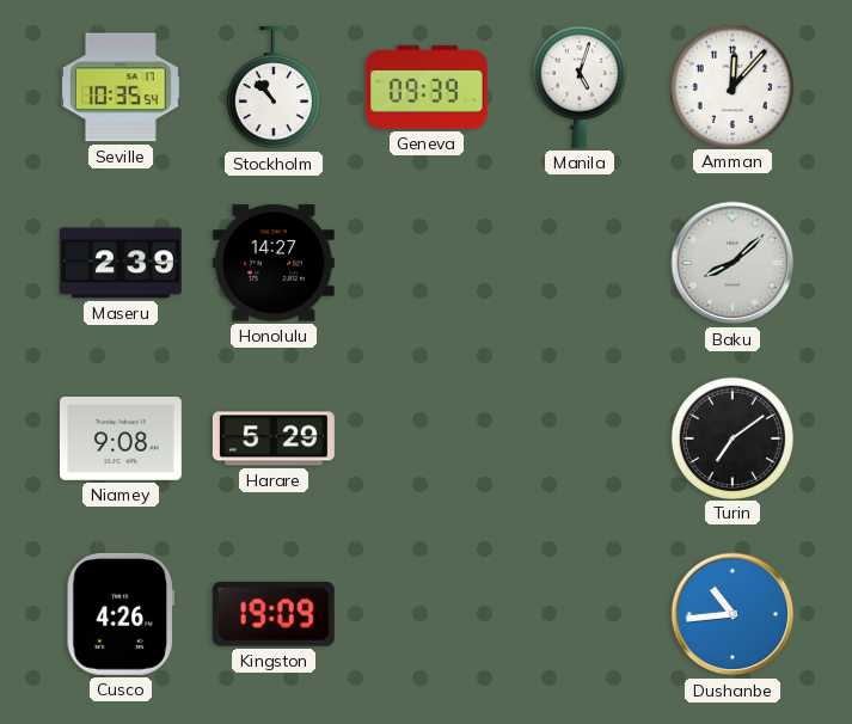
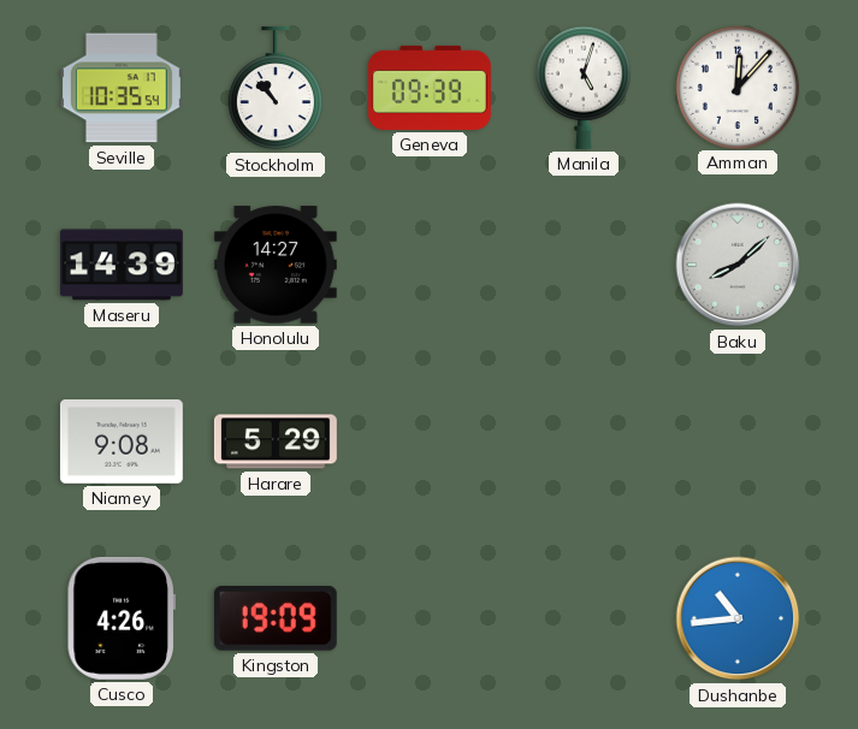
Maseru: 2:39 -> 14:39
Turin: 7:09 -> none
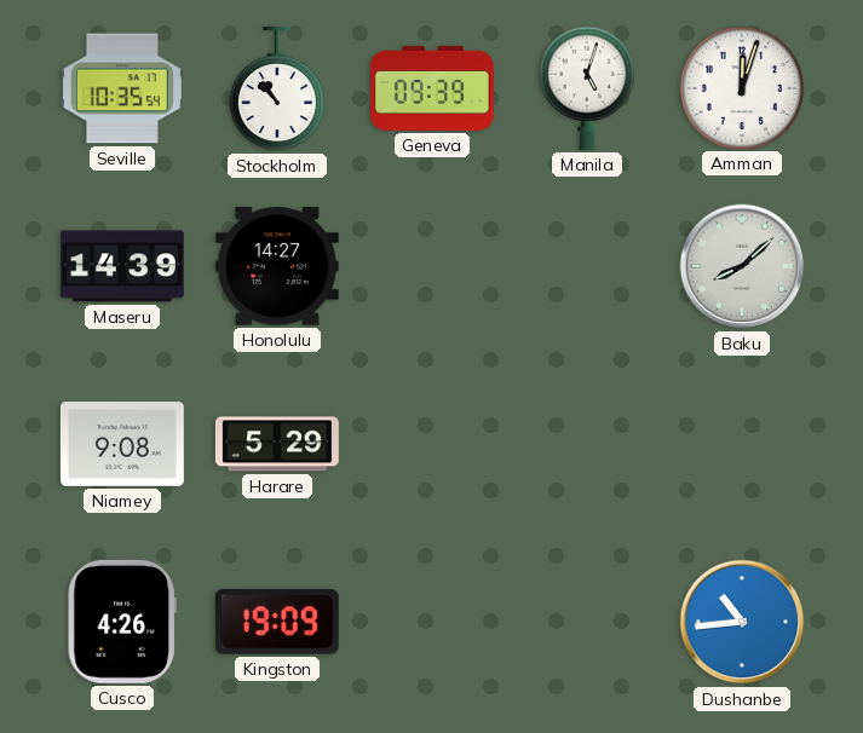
Amman: 12:07 -> 12:03
